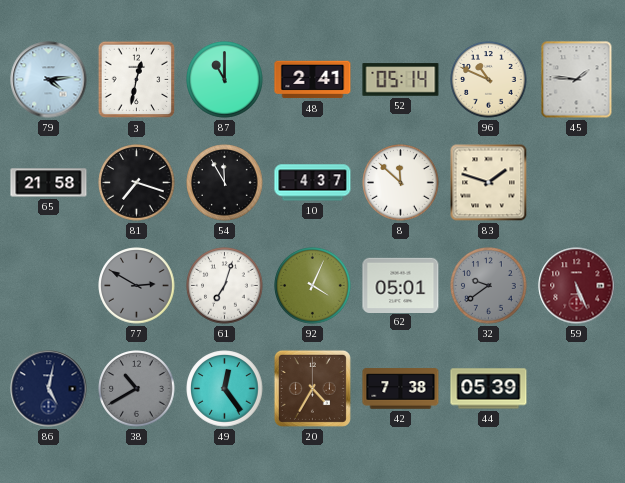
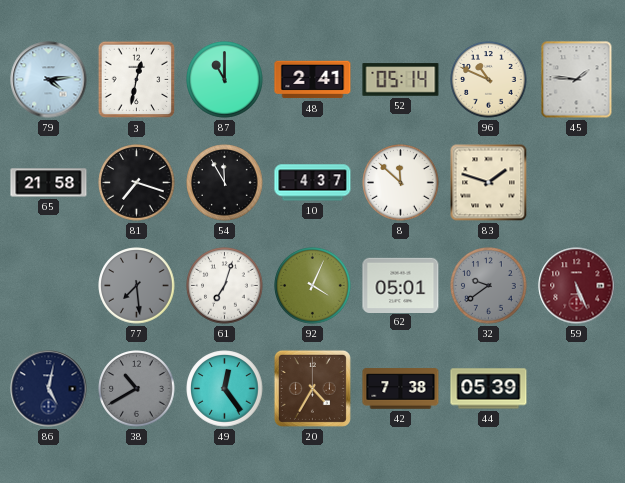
77: 2:50 -> 7:29
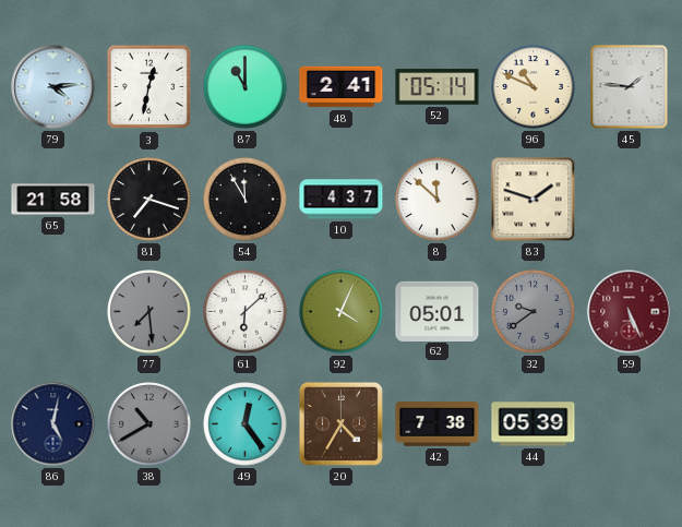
61: 7:03 -> 6:08
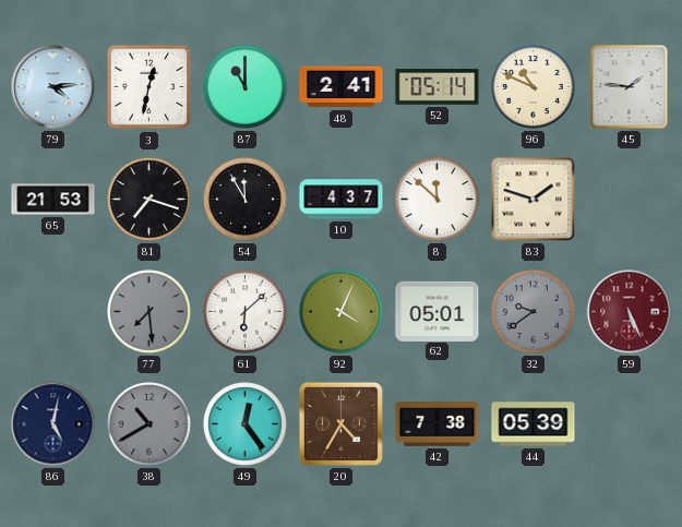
65: 21:58 -> 21:53
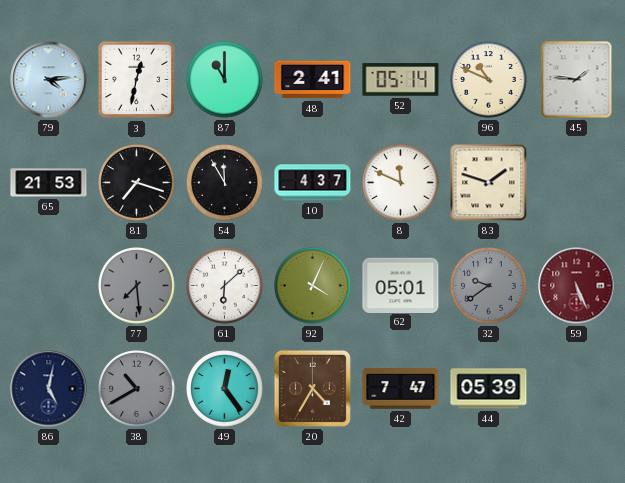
8: 11:52 -> 11:49
42: 7:38 -> 7:47
